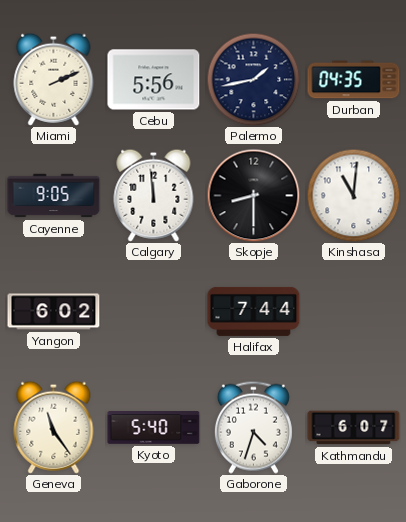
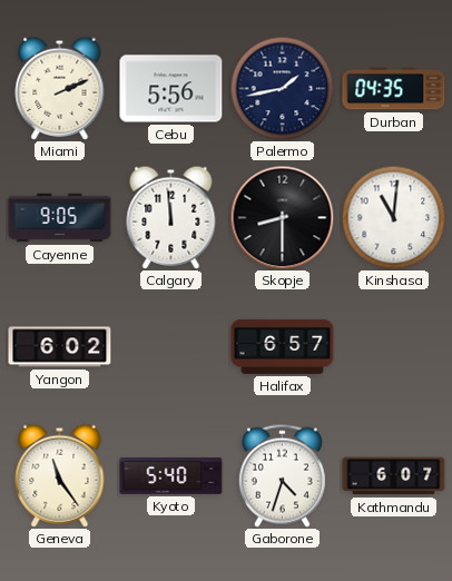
Halifax: 7:44 -> 6:57
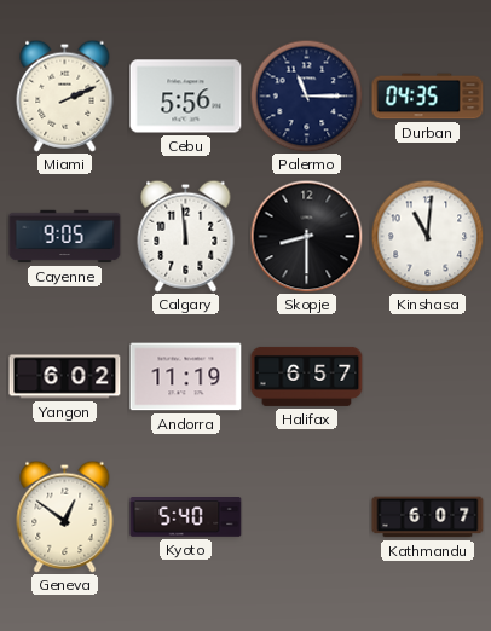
Palermo: 1:43 -> 11:15
Andorra: none -> 11:19
Geneva: 11:24 -> 12:51
Gaborone: 4:33 -> none
